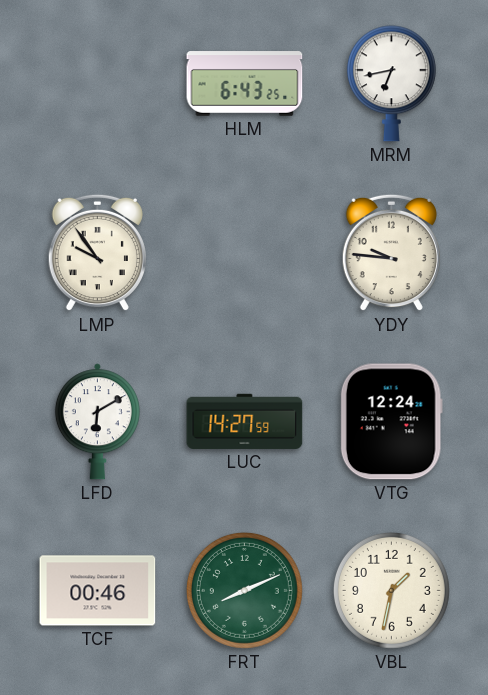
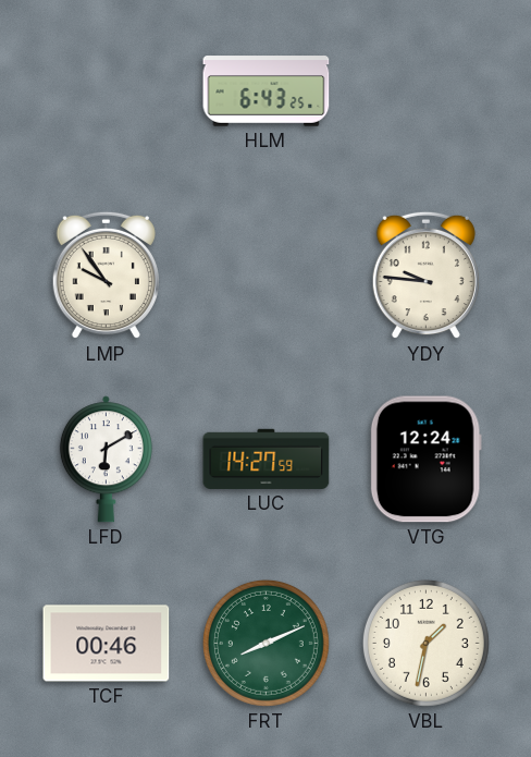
MRM: 6:43 -> none
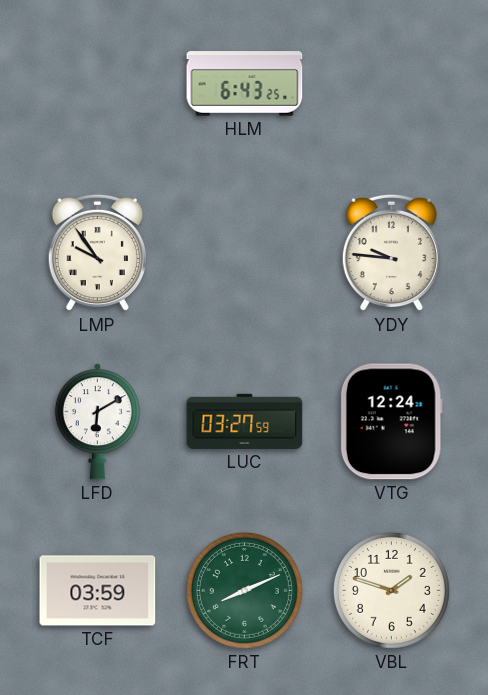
LUC: 14:27 -> 03:27
TCF: 00:46 -> 03:59
VBL: 1:32 -> 1:48
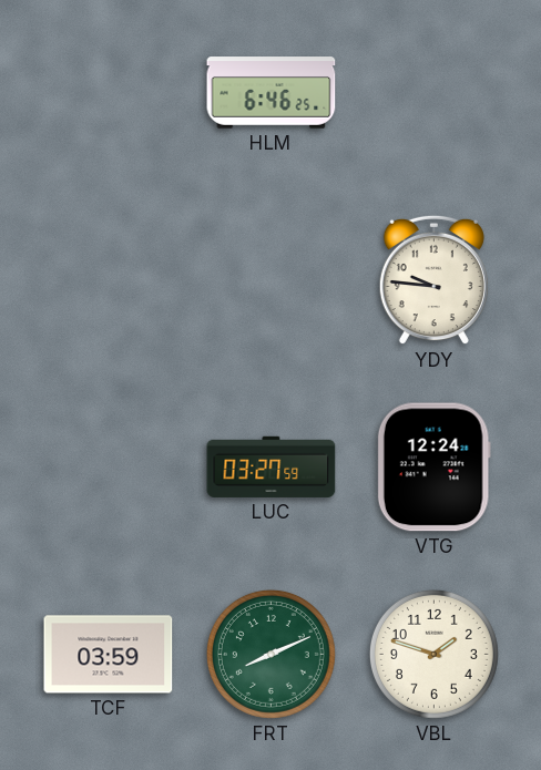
HLM: 6:43 -> 6:46
LMP: 9:54 -> none
LFD: 6:10 -> none
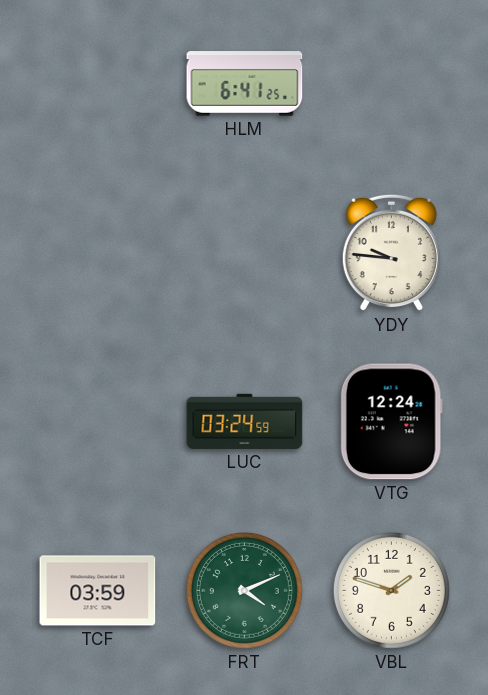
HLM: 6:46 -> 6:41
LUC: 03:27 -> 03:24
FRT: 8:11 -> 4:11
